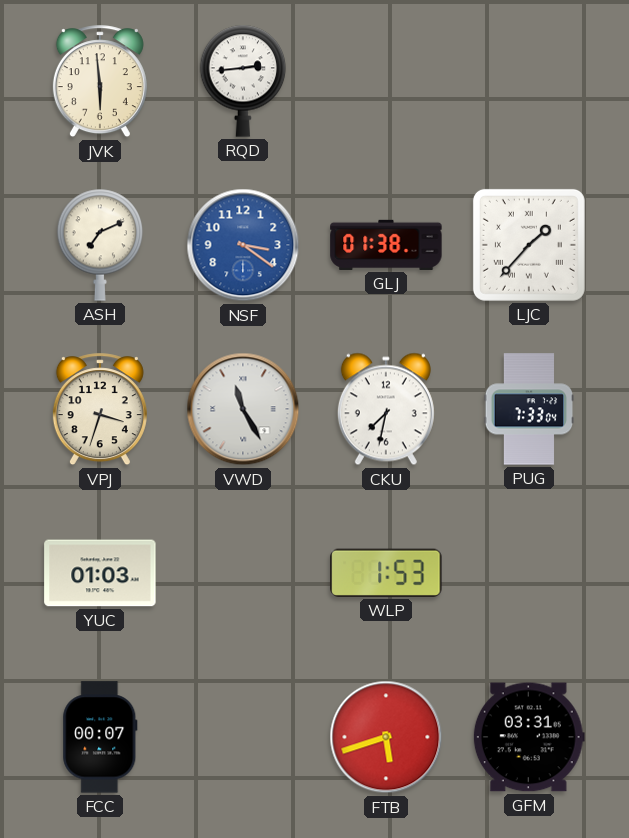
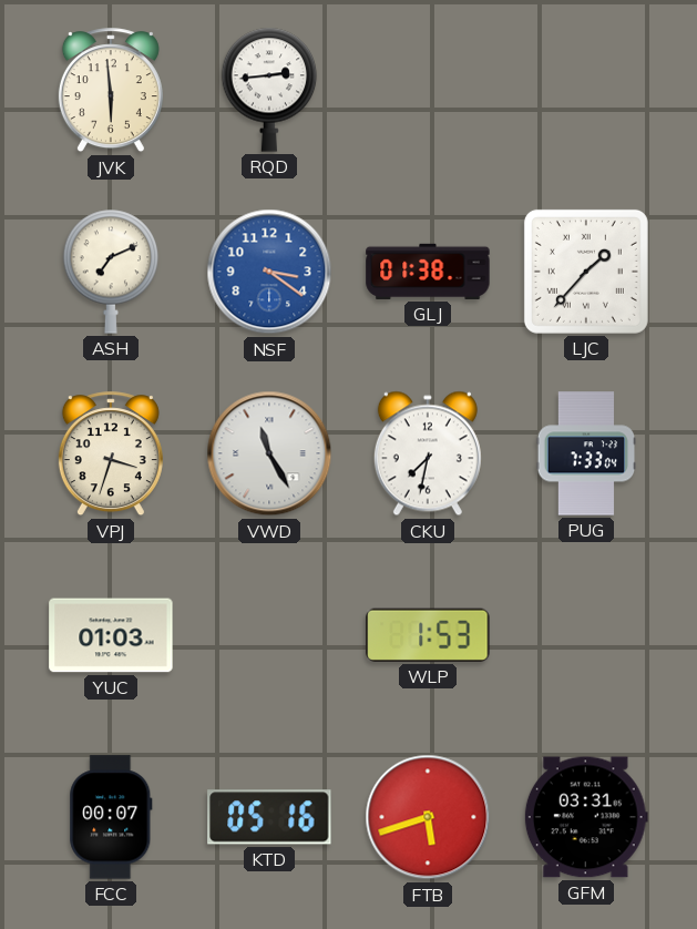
KTD: none -> 05:16
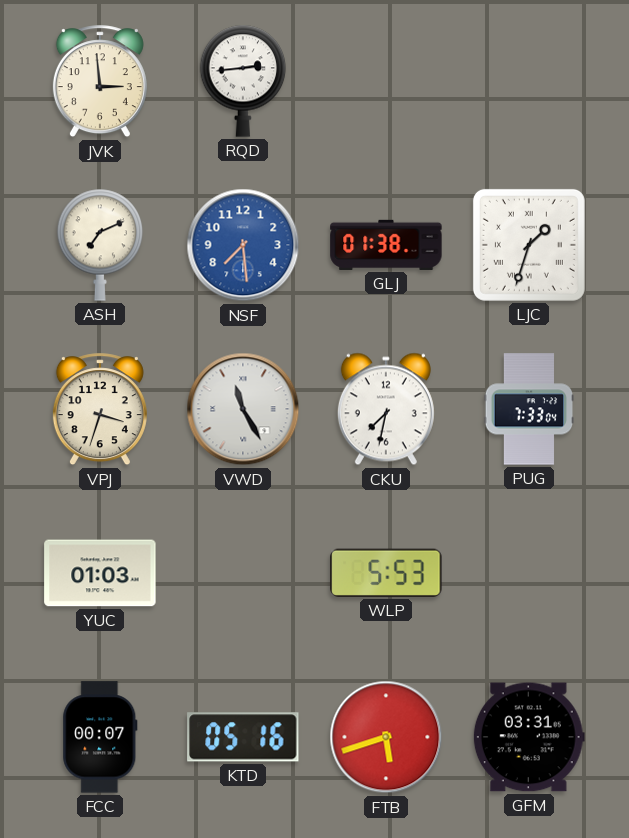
JVK: 5:59 -> 2:59
NSF: 3:21 -> 7:29
LJC: 1:37 -> 1:33
WLP: 1:53 -> 5:53
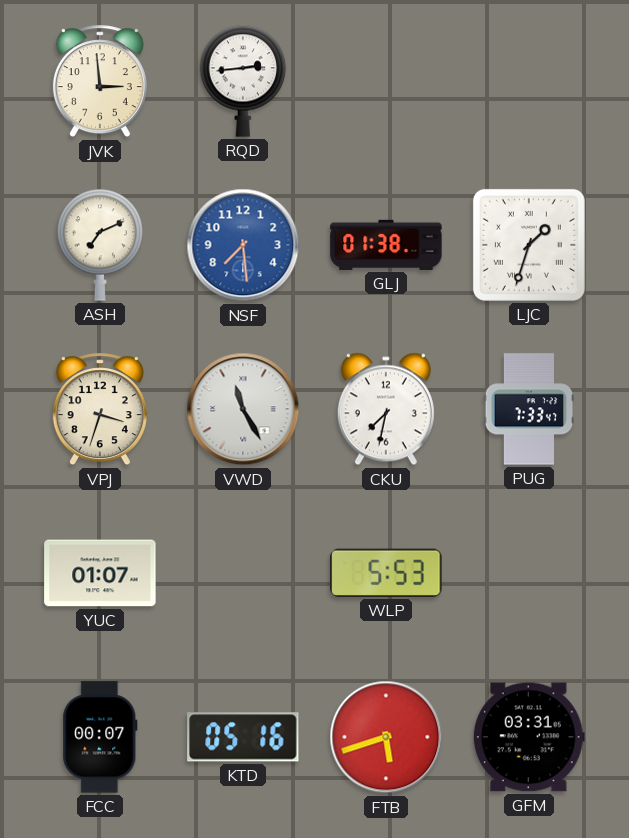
PUG: 7:33:04 -> 7:33:47
YUC: 01:03 -> 01:07
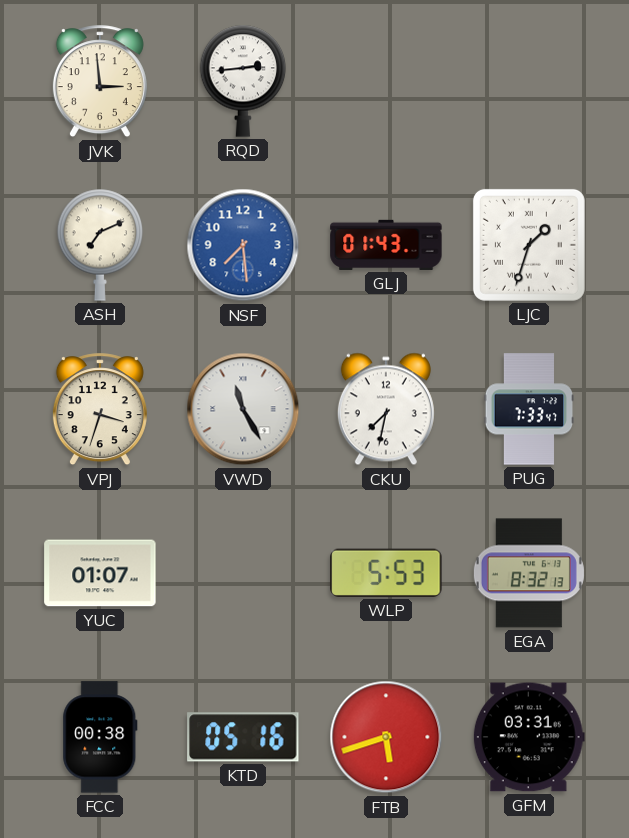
GLJ: 01:38 -> 01:43
EGA: none -> 8:32
FCC: 00:07 -> 00:38
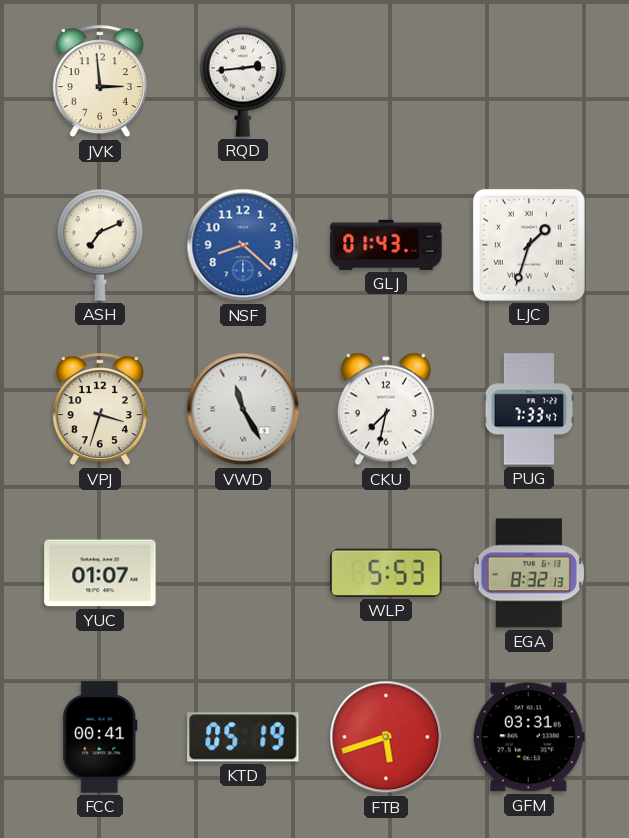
NSF: 7:29 -> 8:22
FCC: 00:38 -> 00:41
KTD: 05:16 -> 05:19
